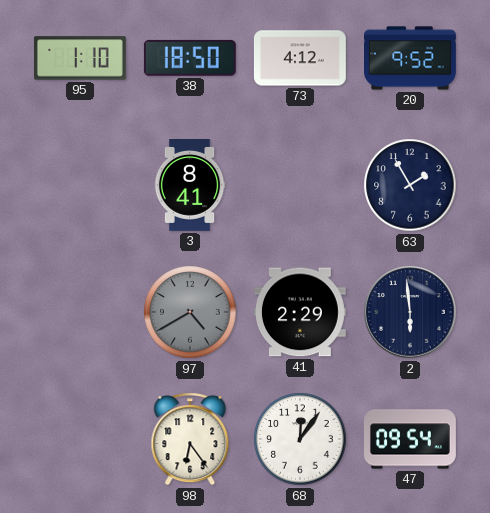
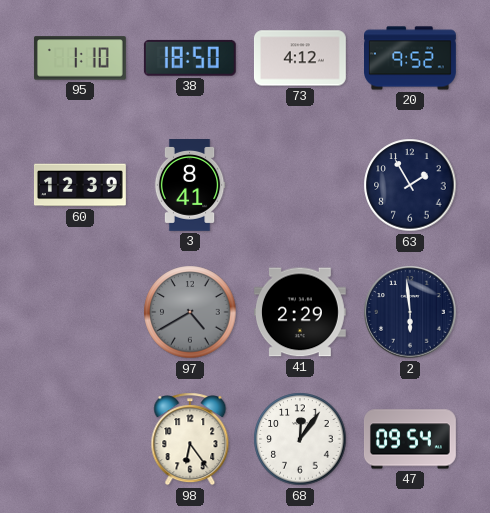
60: none -> 12:39
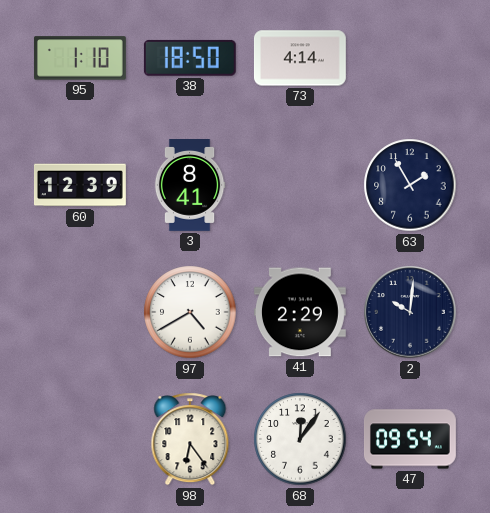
73: 4:12 -> 4:14
20: 9:52 -> none
97 dial: grey -> white
2: 5:59 -> 10:01
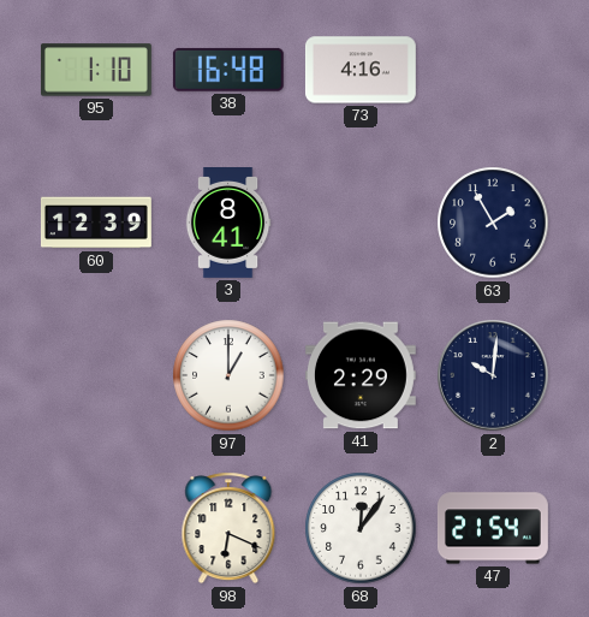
38: 18:50 -> 16:48
73: 4:14 -> 4:16
97: 4:40 -> 1:00
98: 6:24 -> 6:19
47: 09:54 -> 21:54
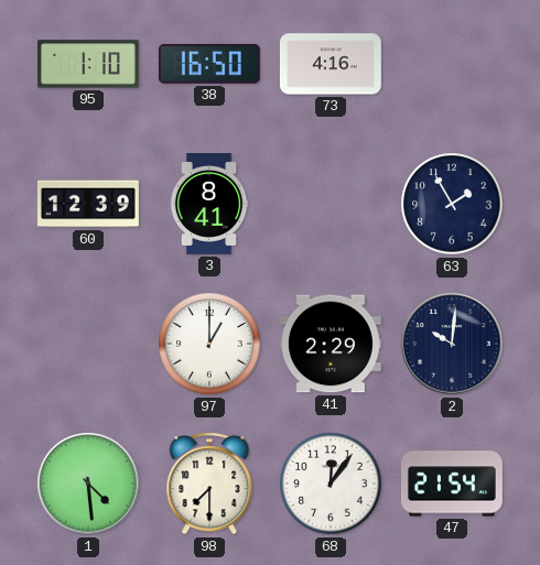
38: 16:48 -> 16:50
1: none -> 4:29
98: 6:19 -> 7:30
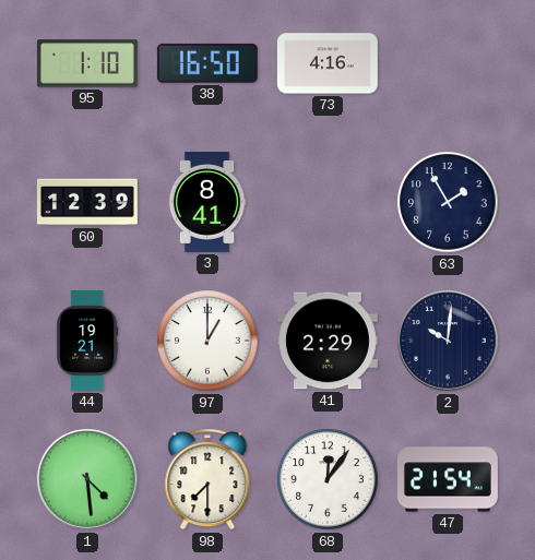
44: none -> 19:21
